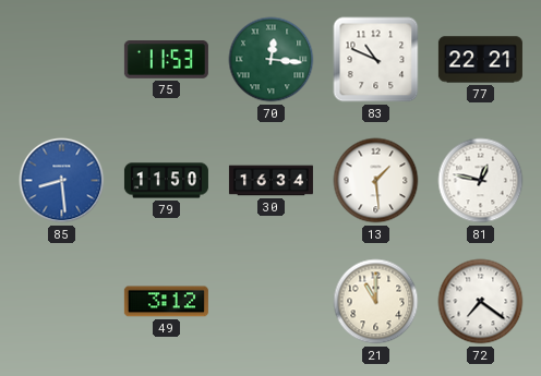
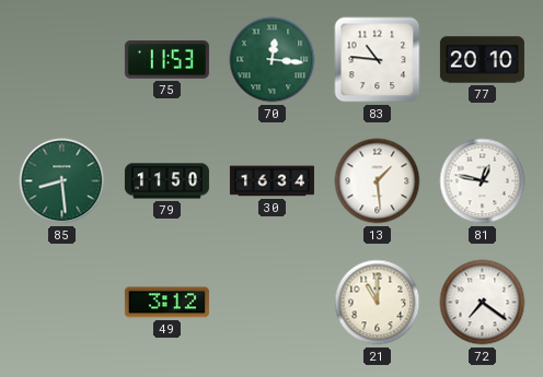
83: 10:49 -> 10:46
77: 22:21 -> 20:10
85 dial: blue -> green
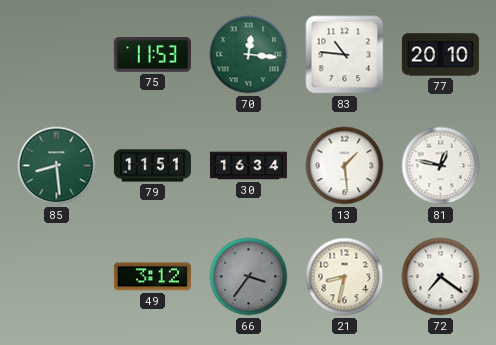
79: 11:50 -> 11:51
66: none -> 3:36
21: 11:00 -> 8:32
